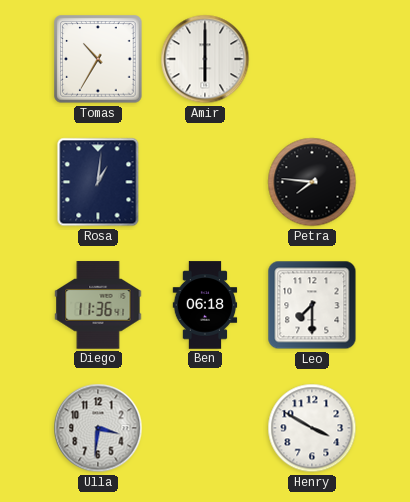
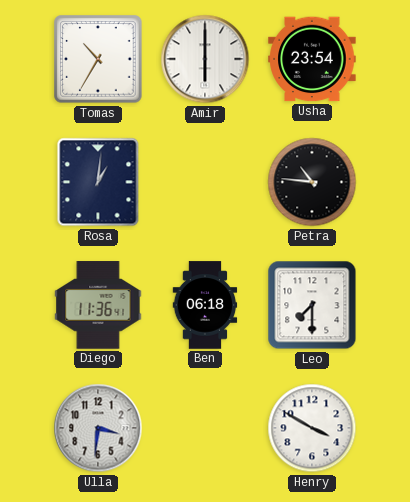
Usha: none -> 23:54
Petra: 7:46 -> 10:46
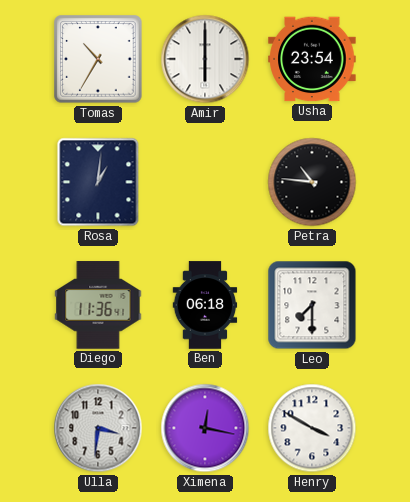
Ximena: none -> 12:17
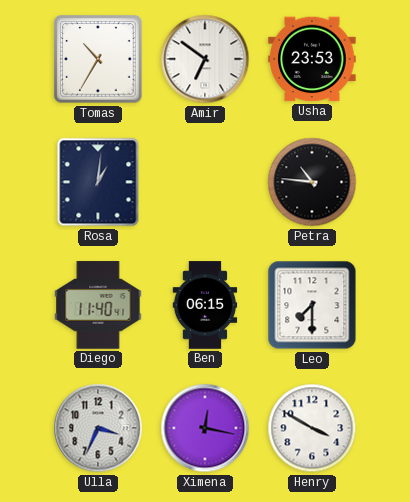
Amir: 6:00 -> 6:51
Usha: 23:54 -> 23:53
Diego: 11:36 -> 11:40
Ben: 06:18 -> 06:15
Ulla: 3:31 -> 3:34
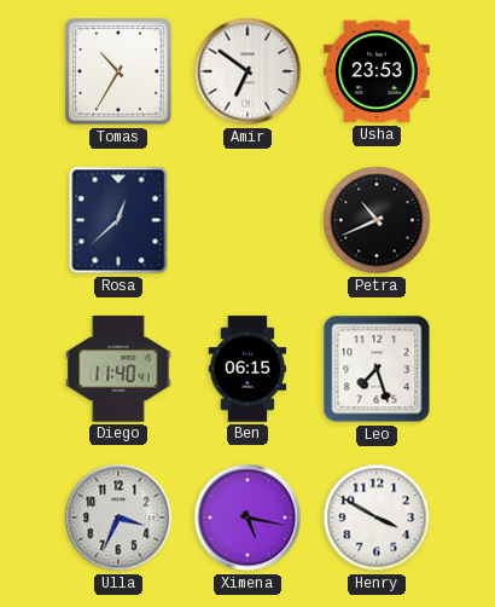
Rosa: 1:01 -> 12:38
Petra: 10:46 -> 10:41
Leo: 7:30 -> 7:27
Ximena: 12:17 -> 5:17
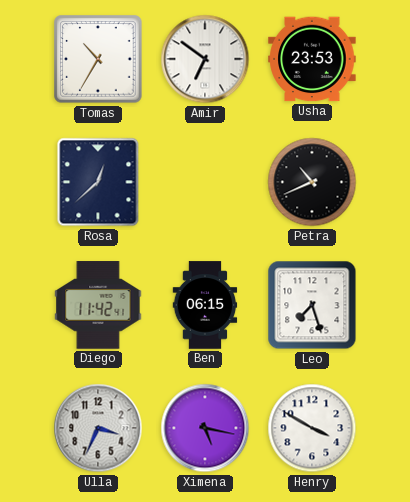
Diego: 11:40 -> 11:42
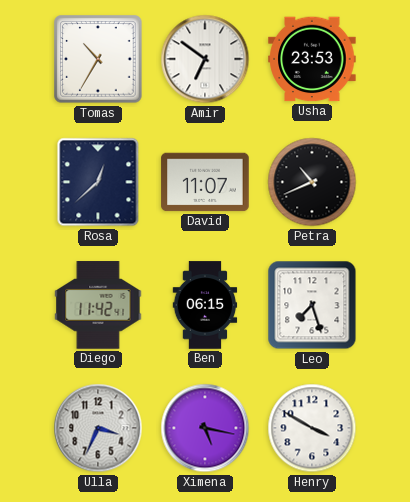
David: none -> 11:07
